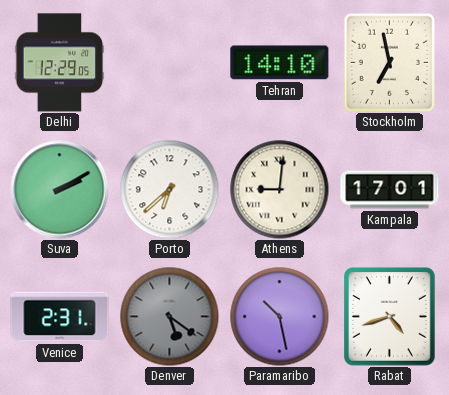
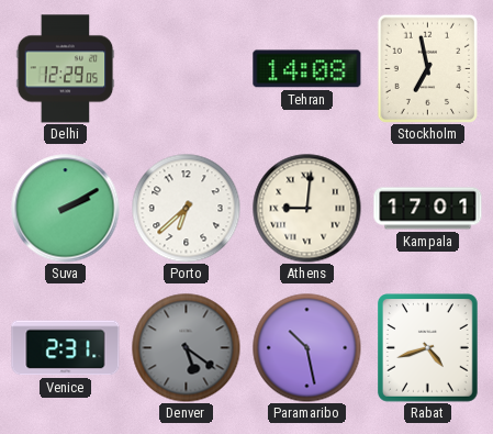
Tehran: 14:10 -> 14:08
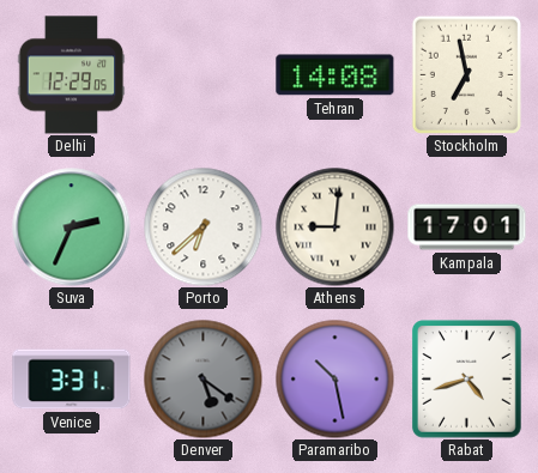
Suva: 2:10 -> 2:34
Venice: 2:31 -> 3:31
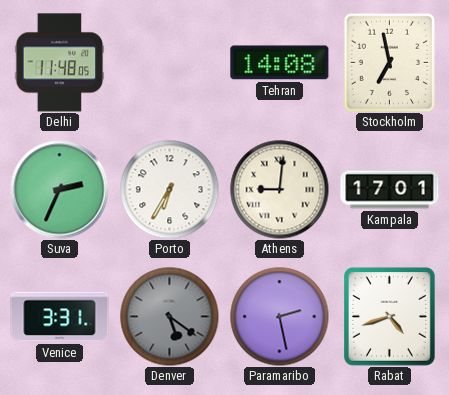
Delhi: 12:29 -> 11:48
Porto: 6:38 -> 6:35
Paramaribo: 10:28 -> 2:28
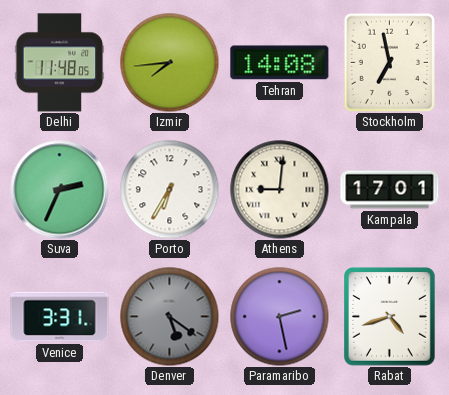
Izmir: none -> 7:44
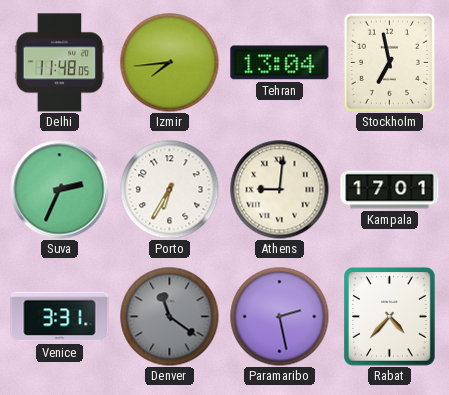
Tehran: 14:08 -> 13:04
Denver: 5:21 -> 11:21
Rabat: 4:42 -> 4:37
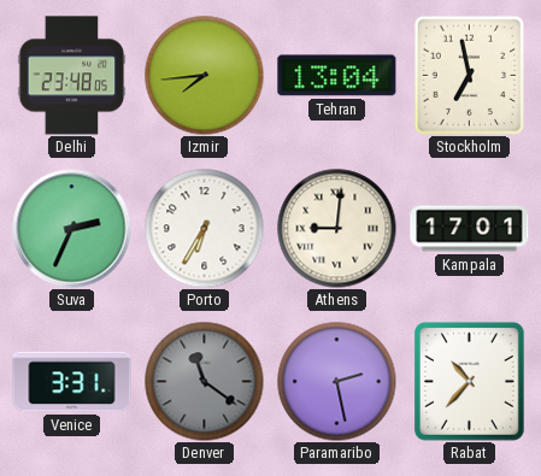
Delhi: 11:48 -> 23:48
Rabat: 4:37 -> 10:37
